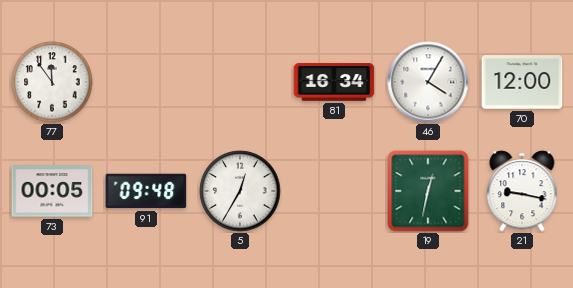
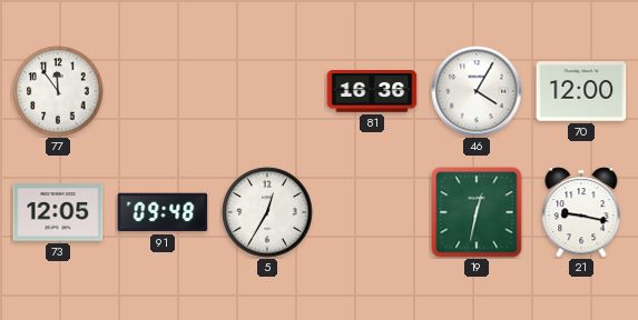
81: 16:34 -> 16:36
73: 00:05 -> 12:05
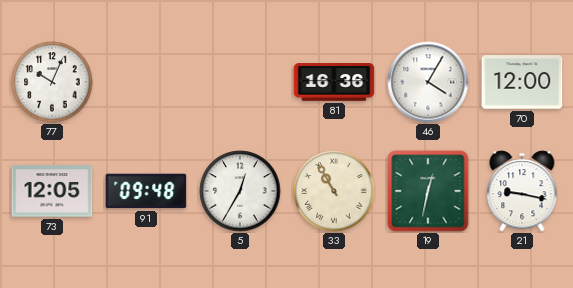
77: 11:54 -> 10:04
33: none -> 10:55
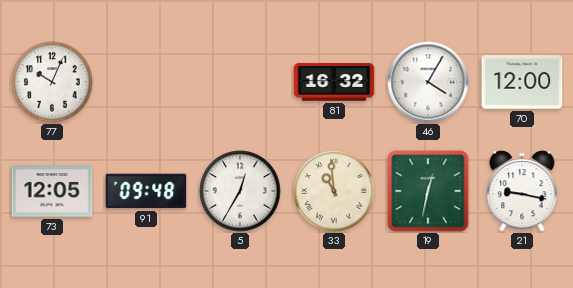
81: 16:36 -> 16:32
33: 10:55 -> 10:59
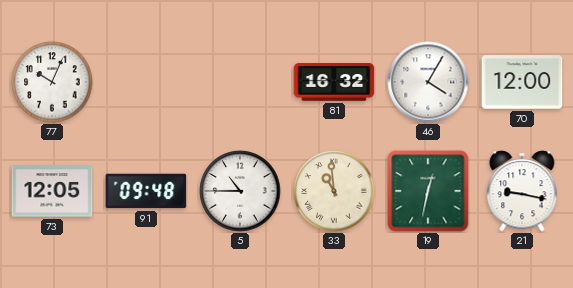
5: 12:35 -> 10:45
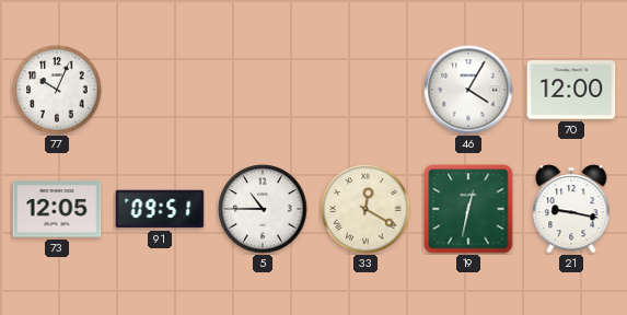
81: 16:32 -> none
91: 09:48 -> 09:51
33: 10:59 -> 12:20
